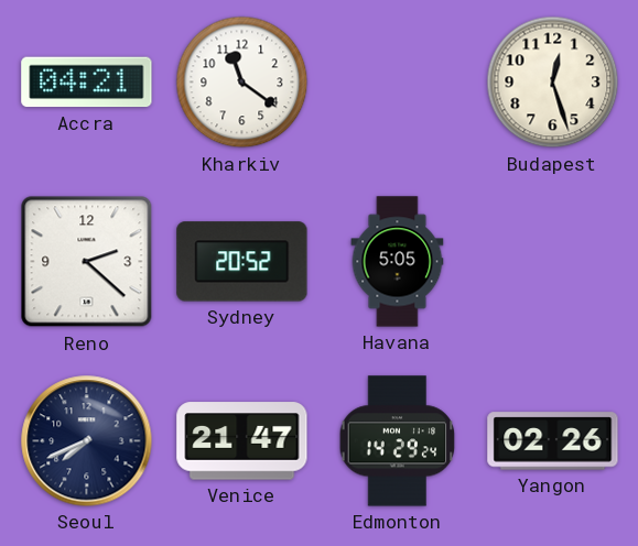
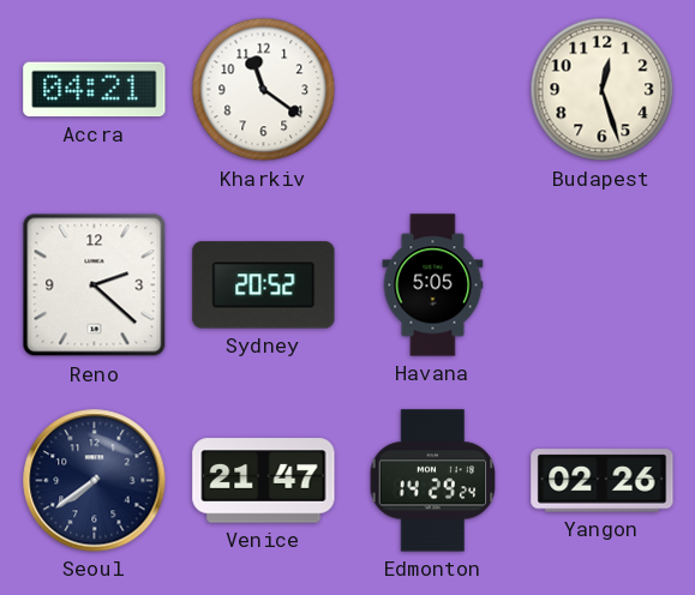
Seoul: 7:41 -> 7:39
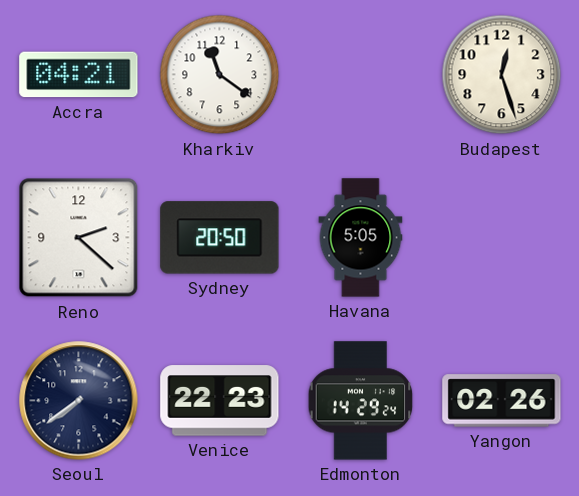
Sydney: 20:52 -> 20:50
Venice: 21:47 -> 22:23
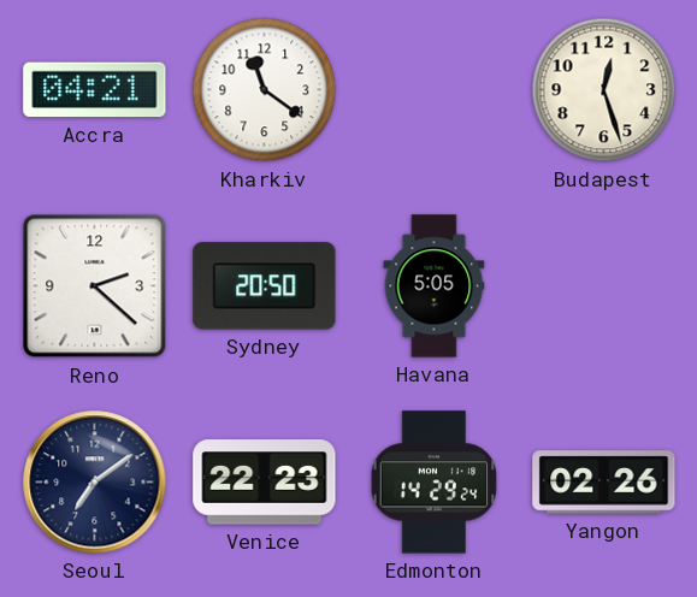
Seoul: 7:39 -> 7:09
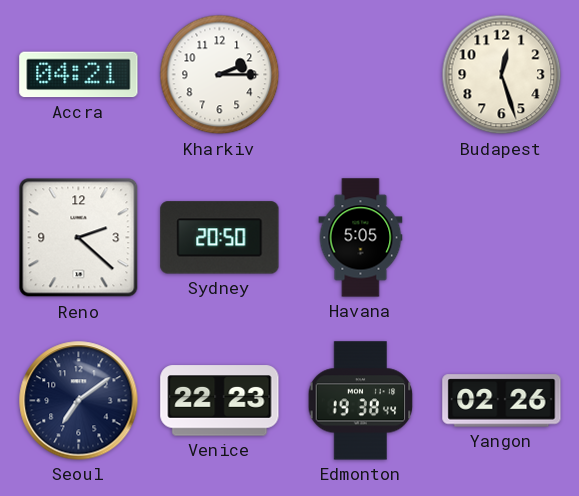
Kharkiv: 11:21 -> 2:15
Edmonton: 14:29 -> 19:38
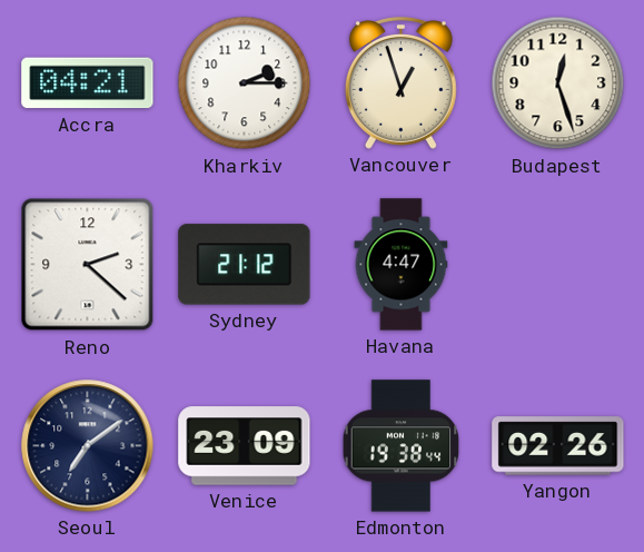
Vancouver: none -> 12:57
Sydney: 20:50 -> 21:12
Havana: 5:05 -> 4:47
Venice: 22:23 -> 23:09
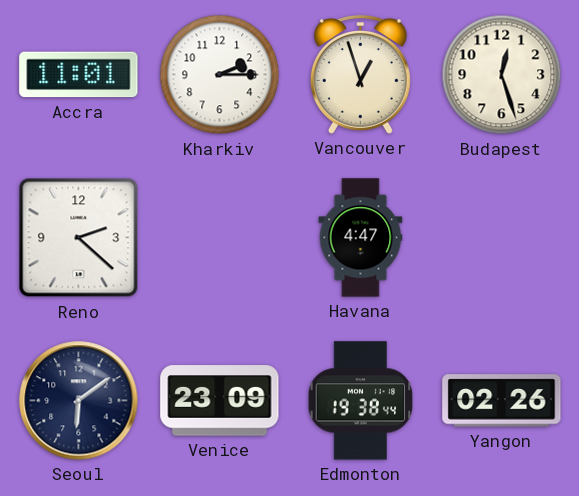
Accra: 04:21 -> 11:01
Sydney: 21:12 -> none
Seoul: 7:09 -> 6:09
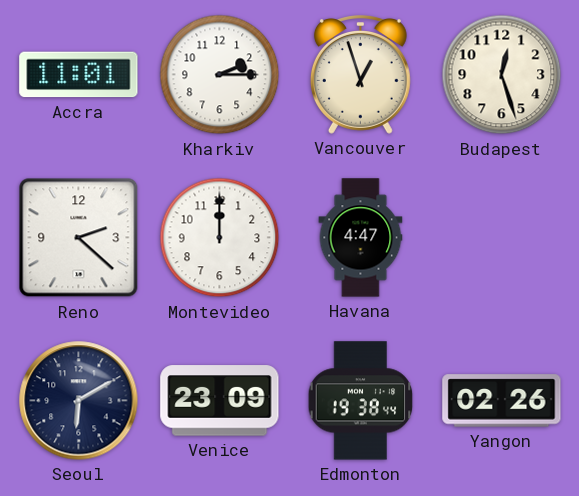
Montevideo: none -> 12:00
Seoul: 6:09 -> 6:10
